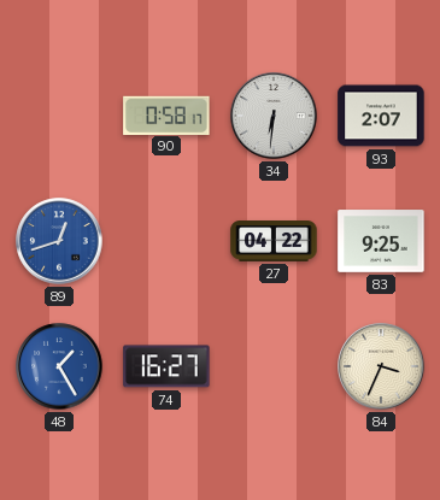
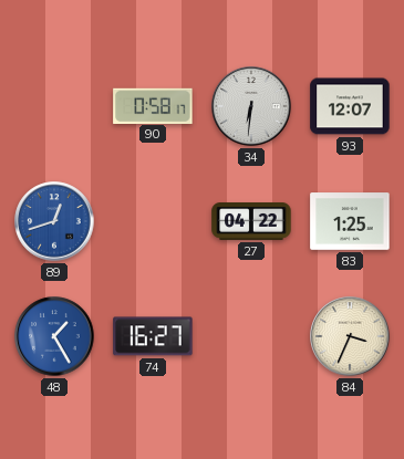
93: 2:07 -> 12:07
83: 9:25 -> 1:25
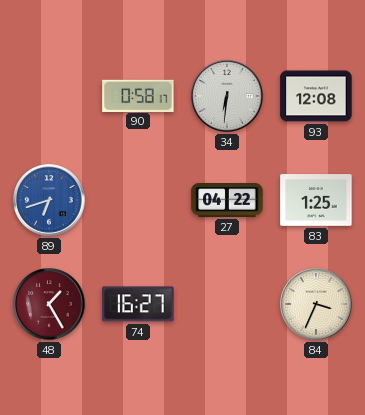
93: 12:07 -> 12:08
89: 12:42 -> 6:42
48 dial: blue -> burgundy
